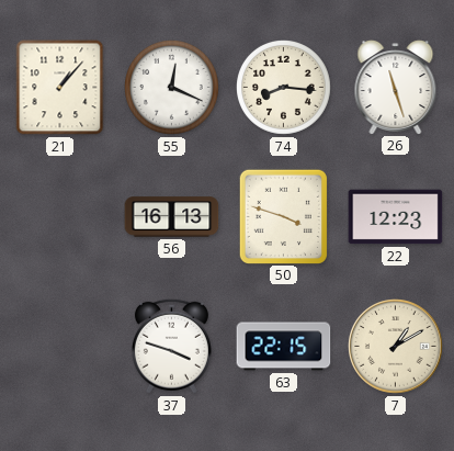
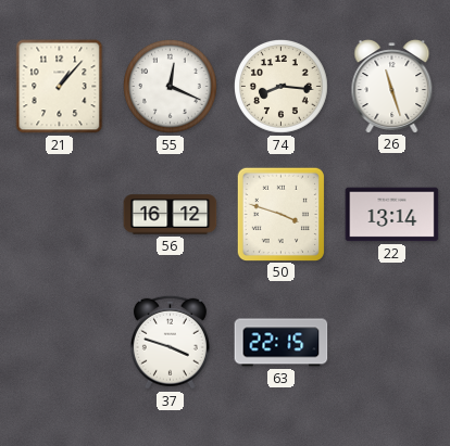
56: 16:13 -> 16:12
22: 12:23 -> 13:14
7: 1:10 -> none
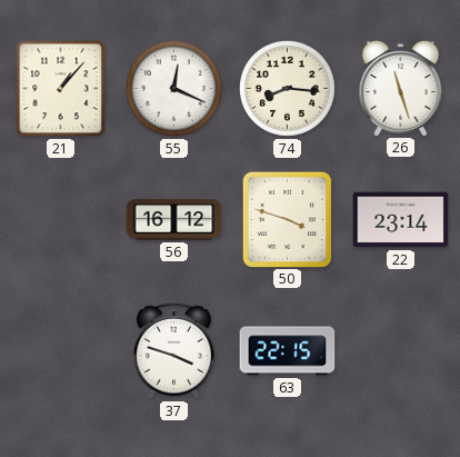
22: 13:14 -> 23:14
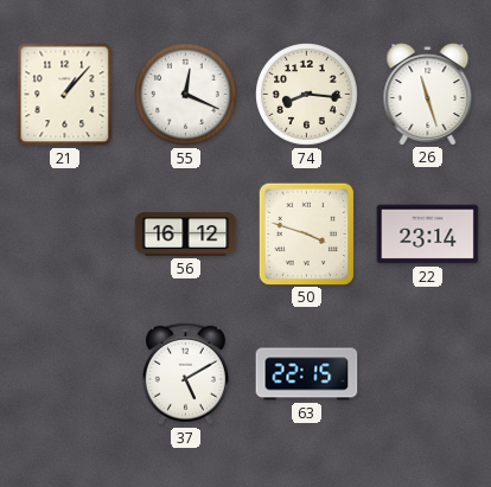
37: 3:48 -> 5:10
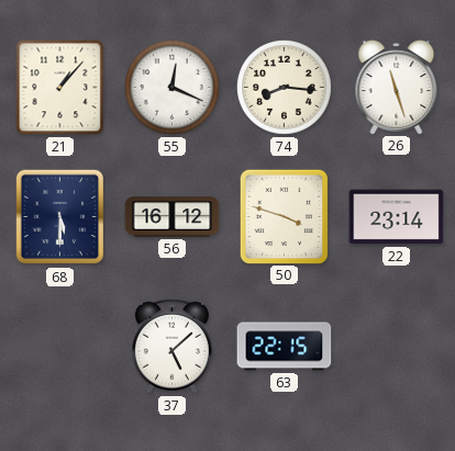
68: none -> 5:30
37: 5:10 -> 5:08
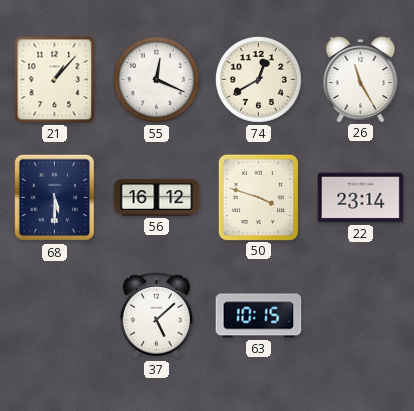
74: 8:16 -> 12:40
26: 11:27 -> 11:25
63: 22:15 -> 10:15
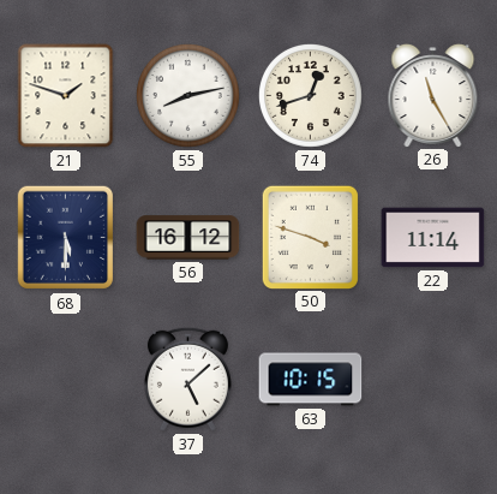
21: 1:07 -> 1:48
55: 12:19 -> 8:13
74: 12:40 -> 12:42
22: 23:14 -> 11:14
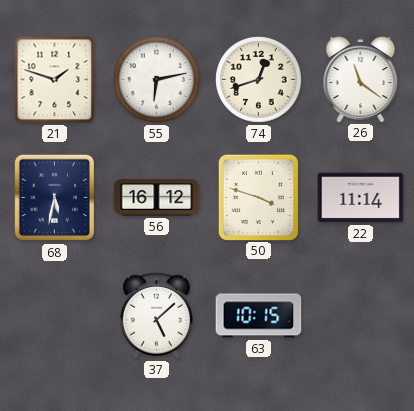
55: 8:13 -> 6:13
26: 11:25 -> 11:21
68: 5:30 -> 5:32
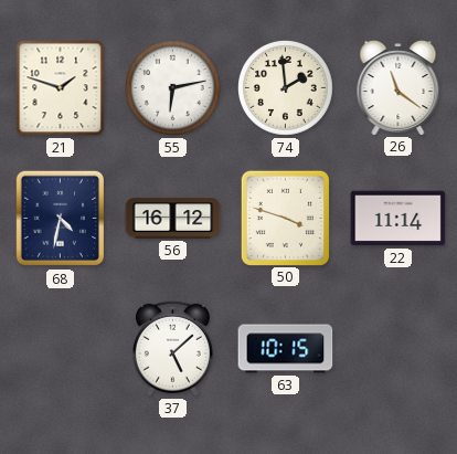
74: 12:42 -> 1:59
68: 5:32 -> 4:32
